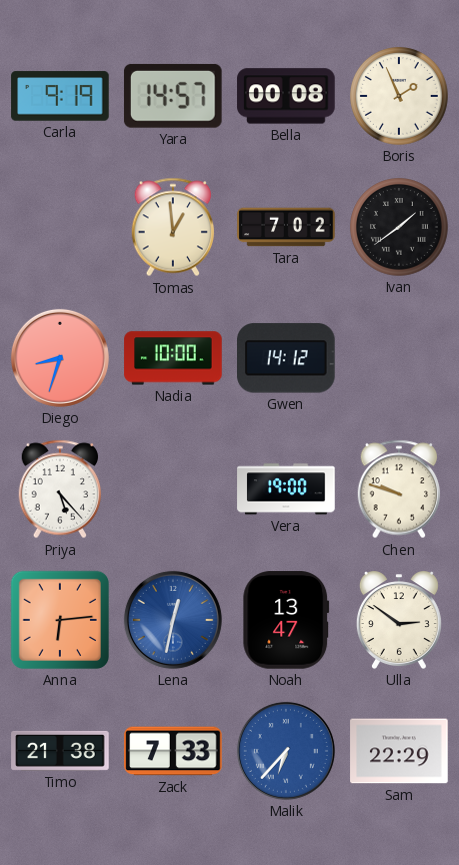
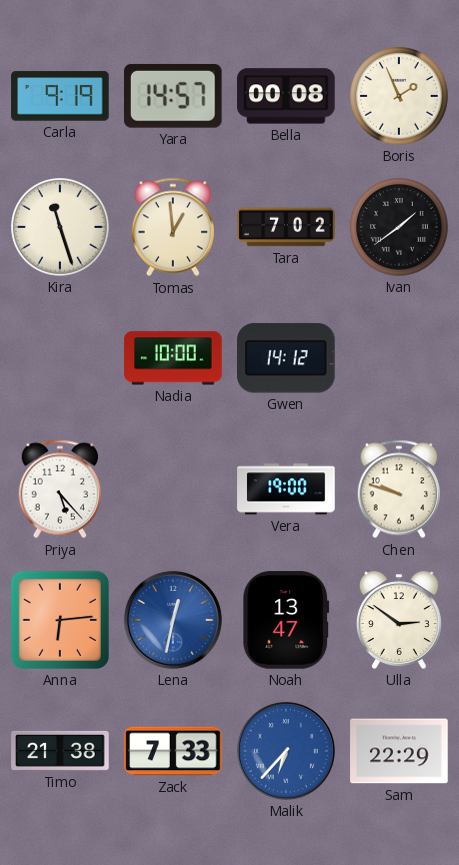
Kira: none -> 11:27
Diego: 8:33 -> none
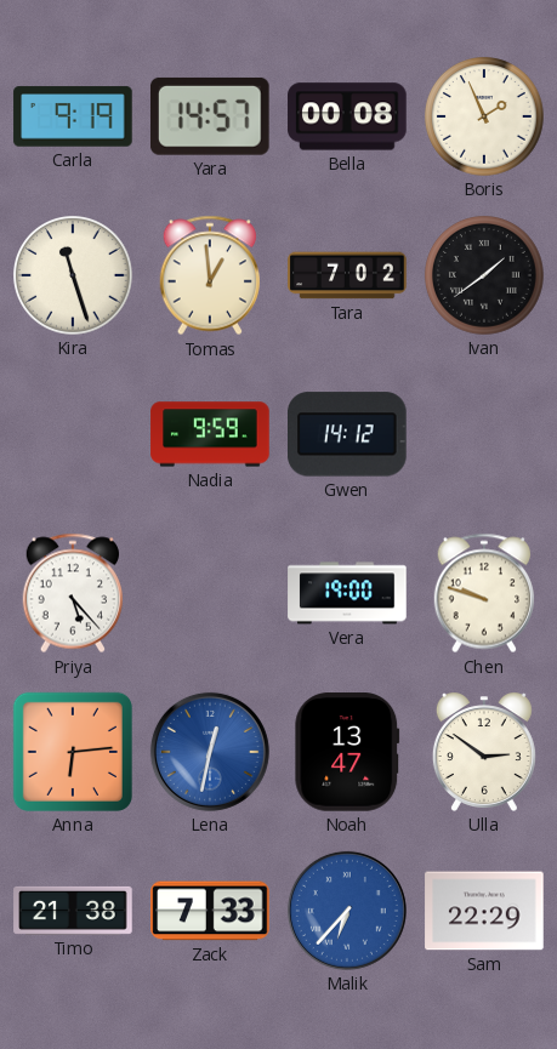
Nadia: 10:00 -> 9:59
